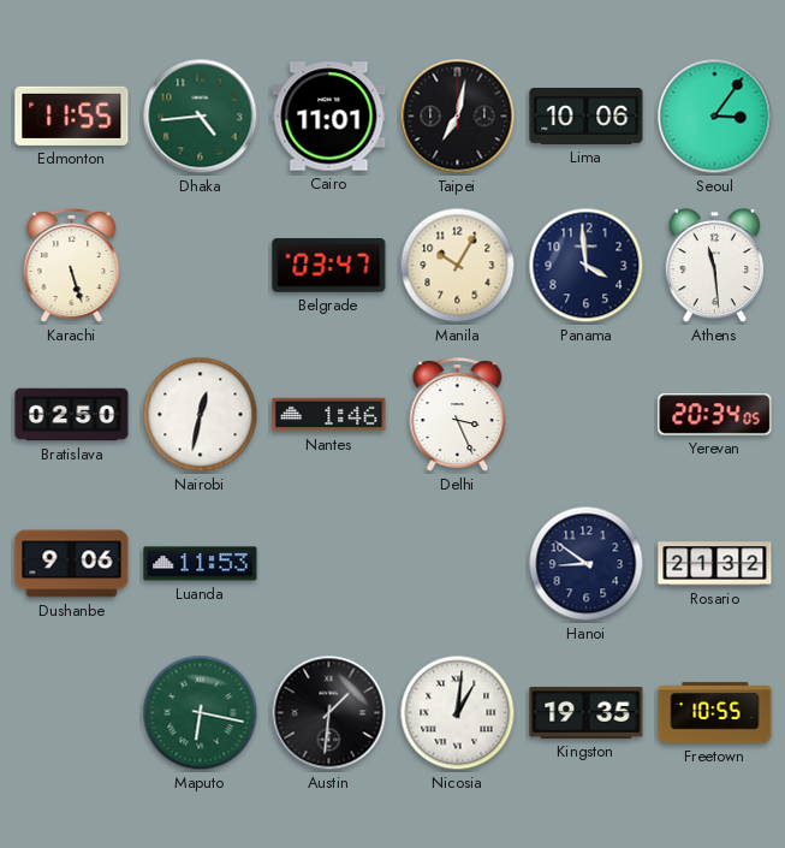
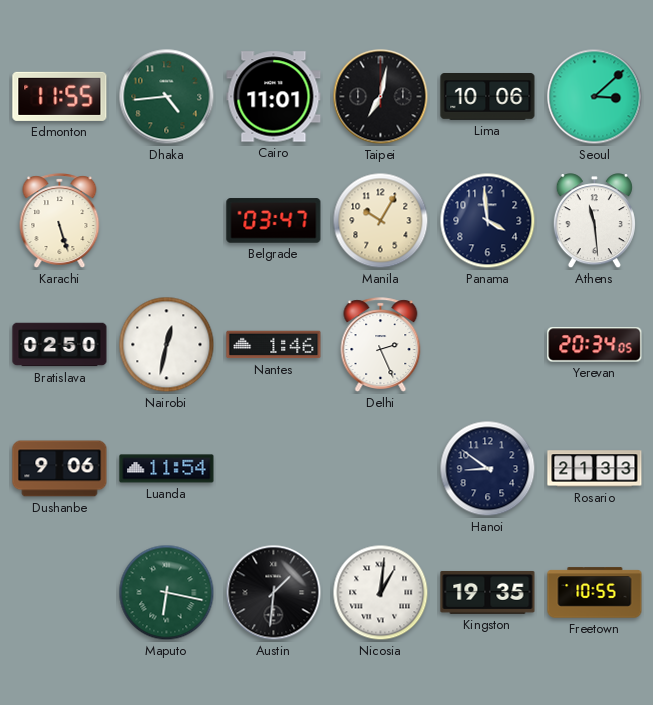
Seoul: 3:06 -> 3:08
Delhi: 3:26 -> 2:26
Luanda: 11:53 -> 11:54
Rosario: 21:32 -> 21:33
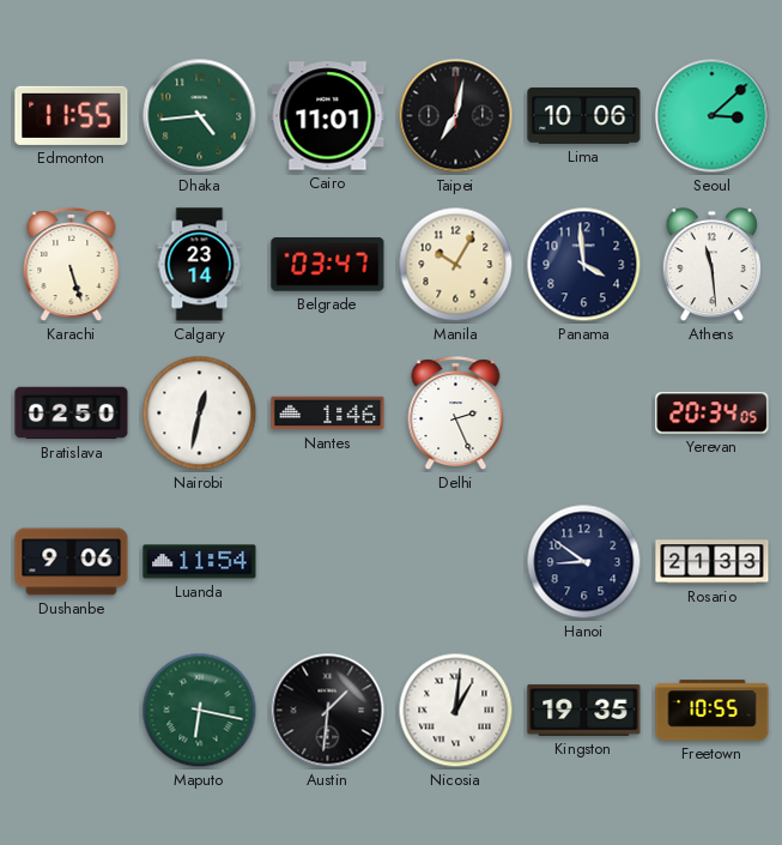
Calgary: none -> 23:14
